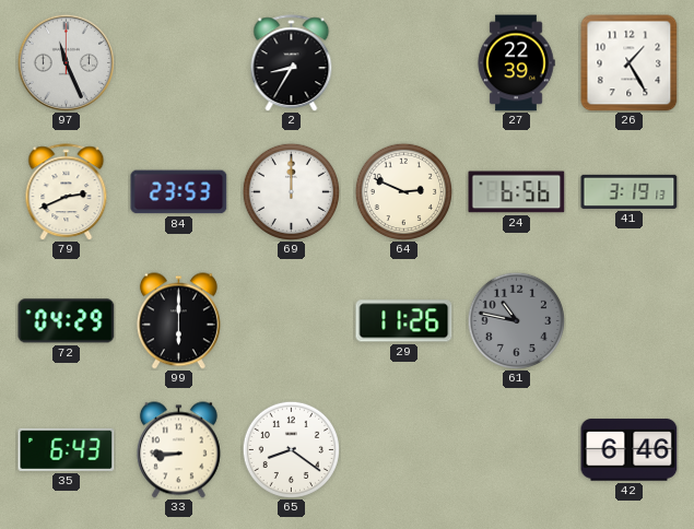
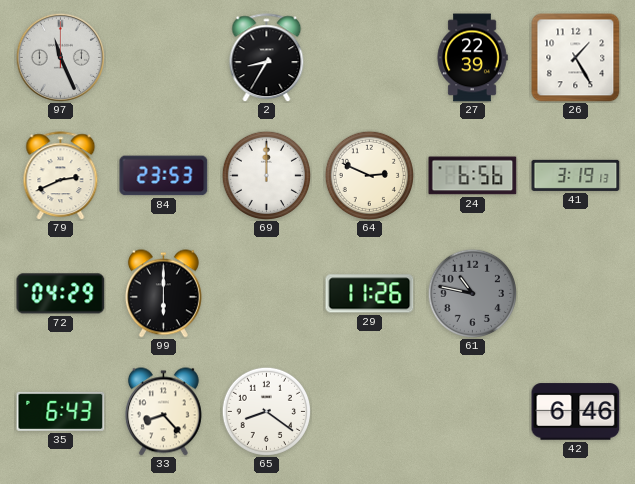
33: 8:45 -> 8:23
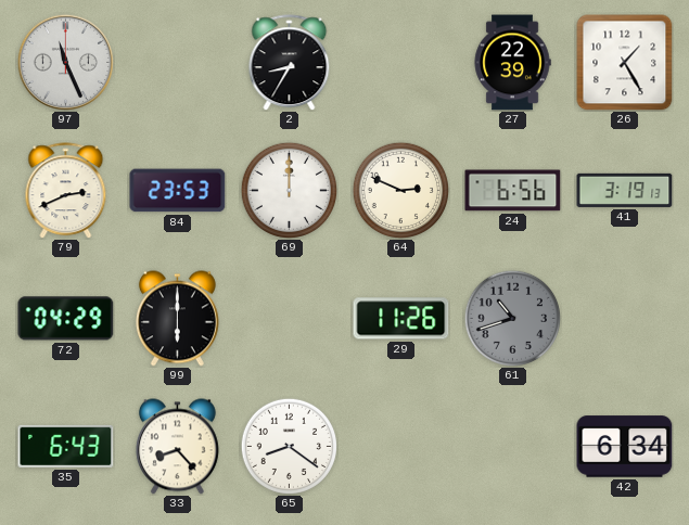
61: 10:47 -> 10:42
42: 6:46 -> 6:34
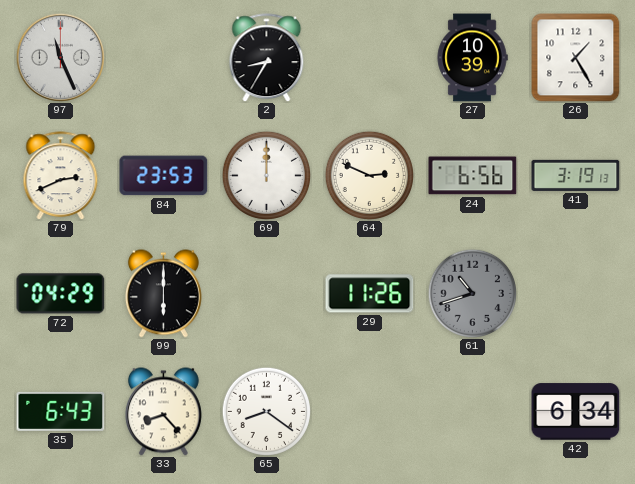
27: 22:39 -> 10:39
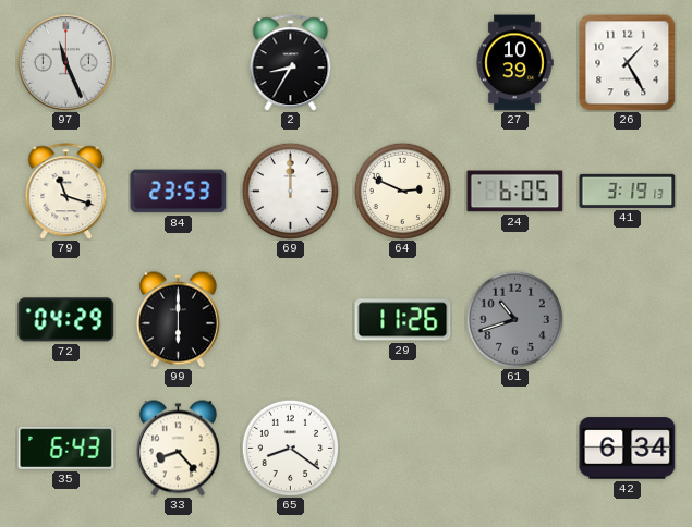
79: 2:41 -> 11:18
24: 6:56 -> 6:05
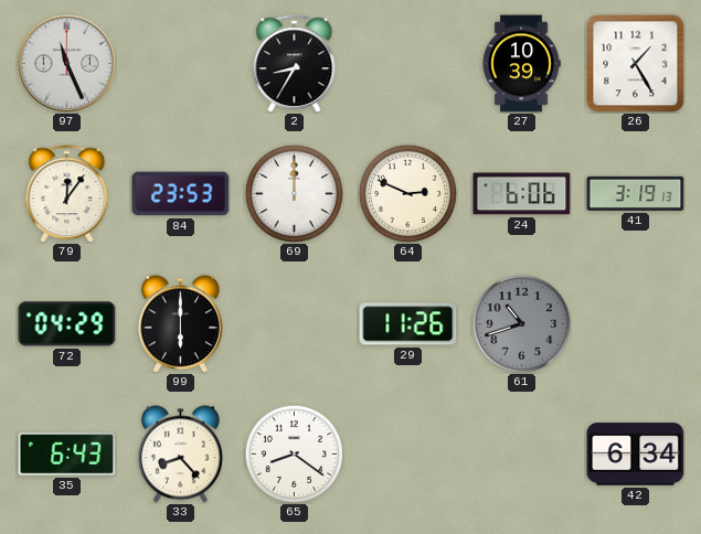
79: 11:18 -> 12:06
24: 6:05 -> 6:06
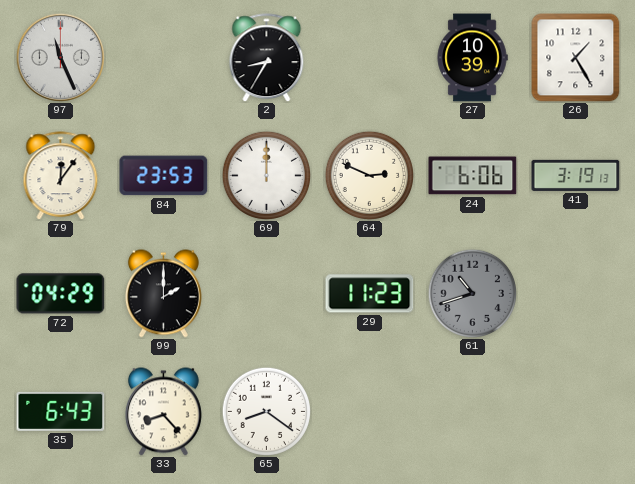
99: 6:00 -> 2:00
29: 11:26 -> 11:23
42: 6:34 -> none
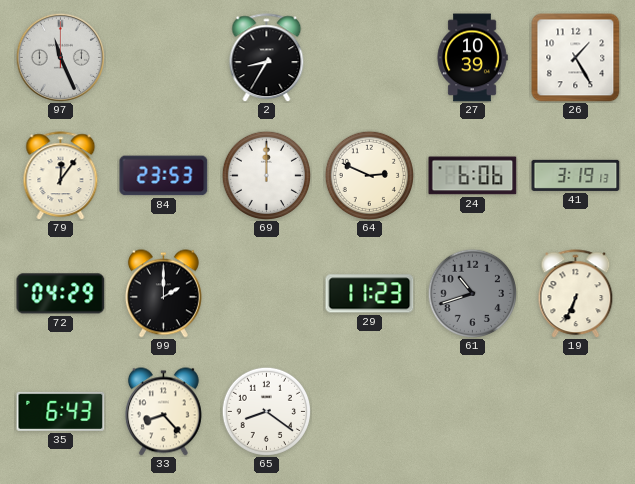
19: none -> 6:34
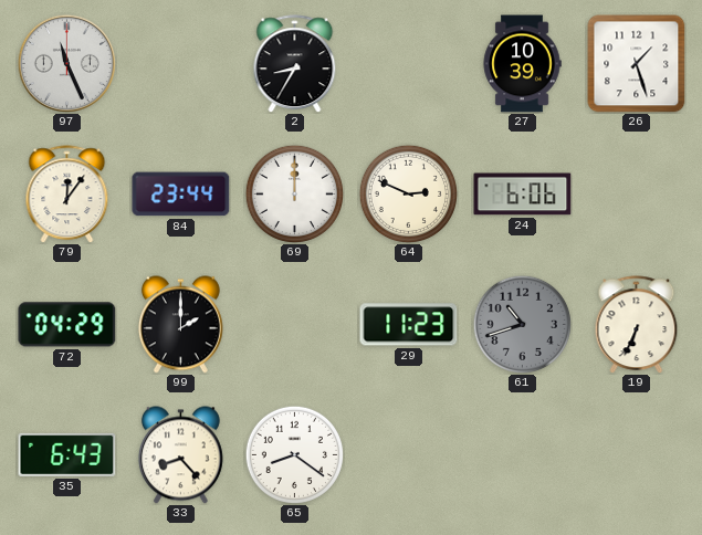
26: 1:25 -> 1:27
84: 23:53 -> 23:44
41: 3:19 -> none
